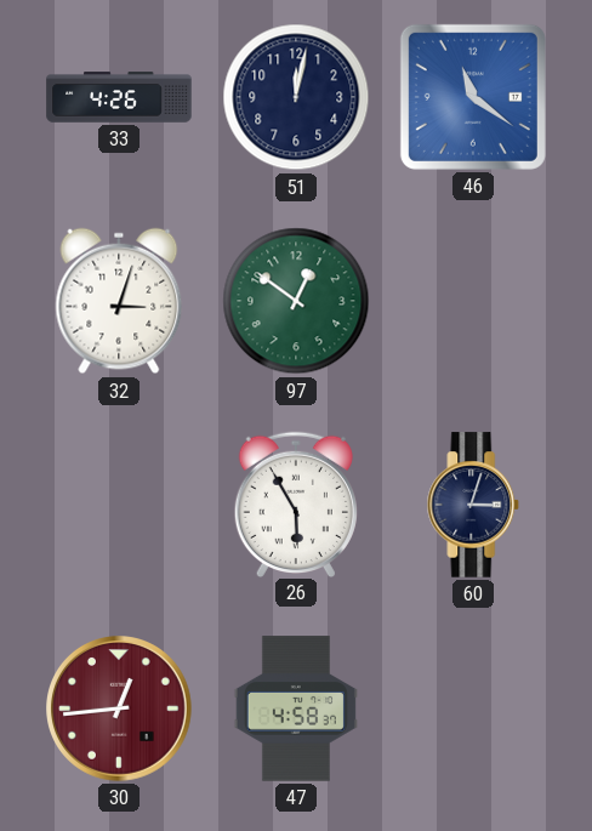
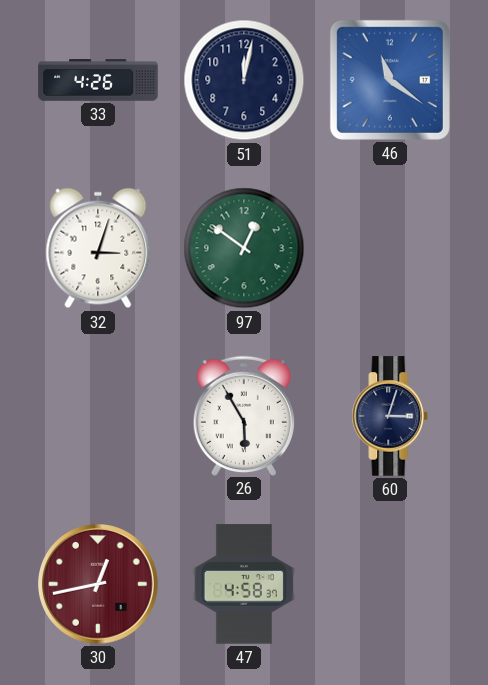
30: 12:44 -> 12:43
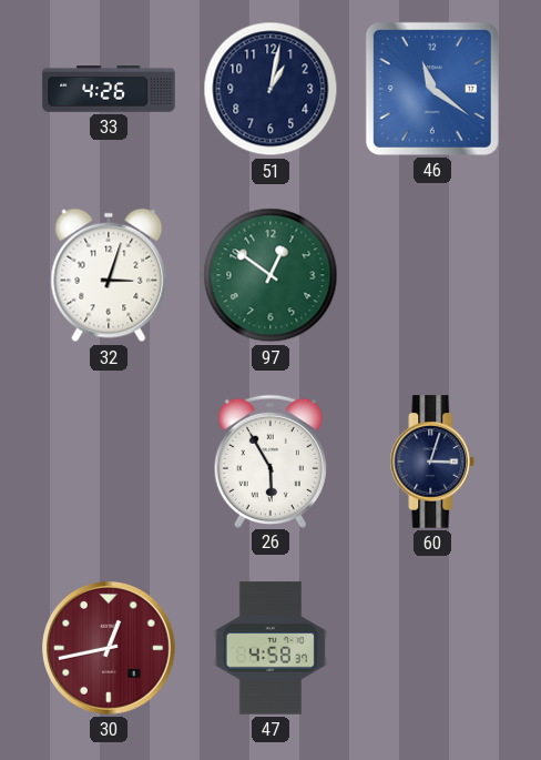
51: 12:02 -> 1:02
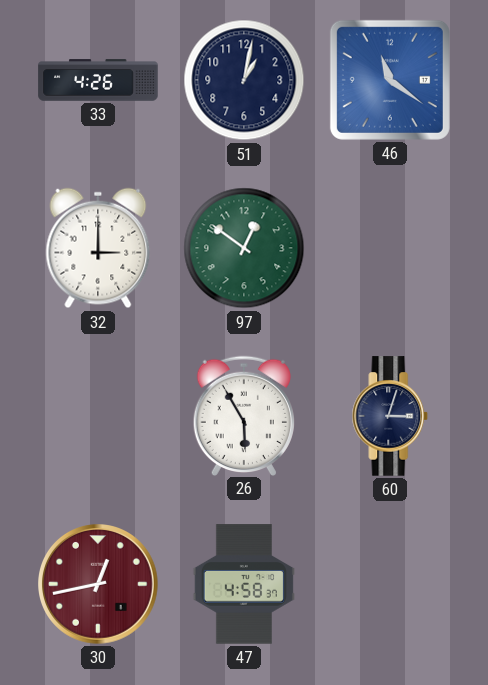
32: 3:03 -> 3:00
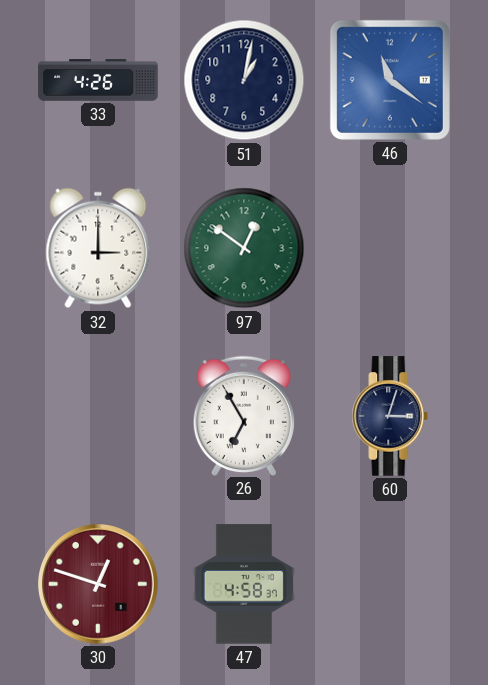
26: 5:55 -> 6:55
30: 12:43 -> 12:48
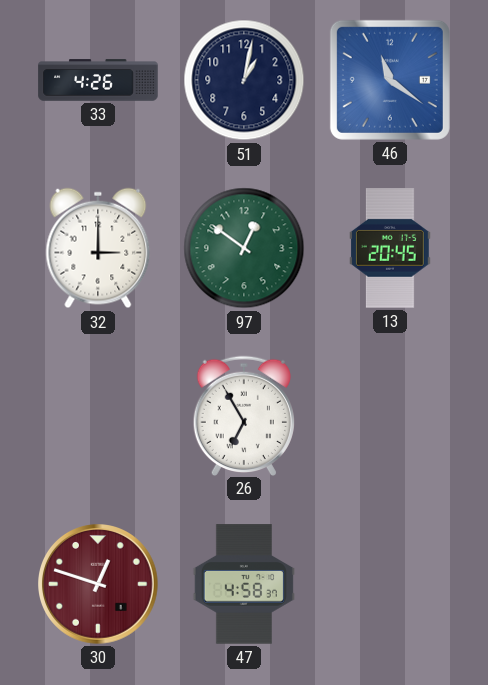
13: none -> 20:45
60: 3:03 -> none
